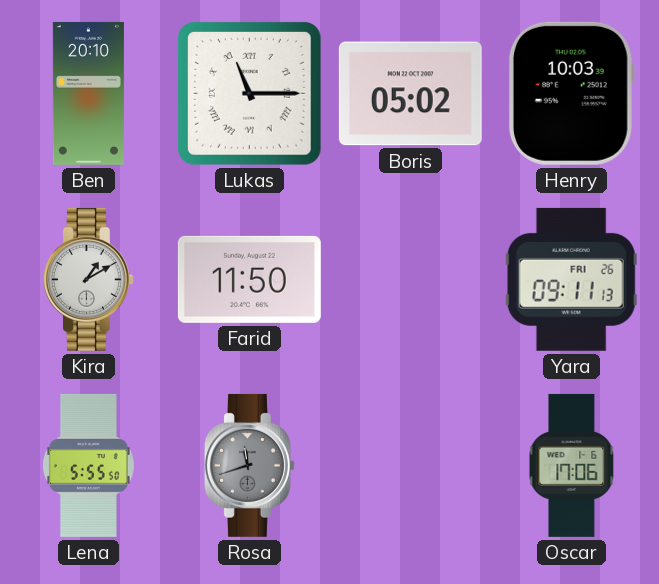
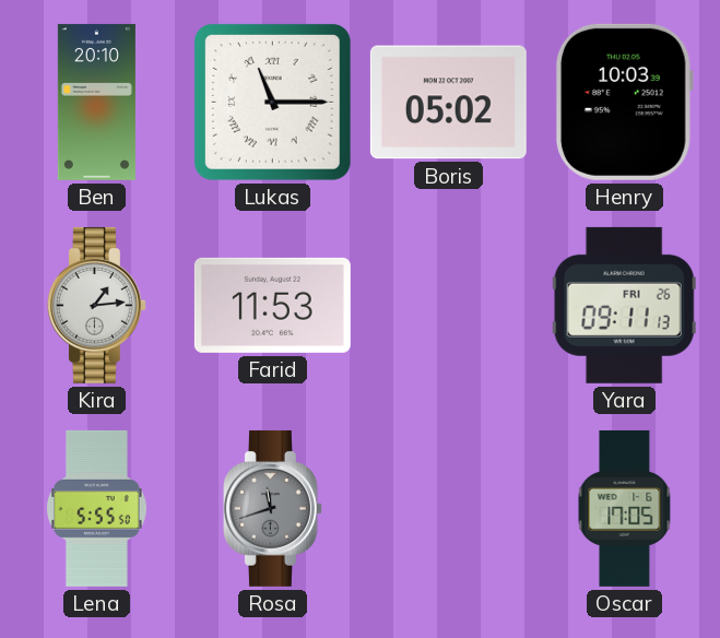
Kira: 1:10 -> 1:14
Farid: 11:50 -> 11:53
Oscar: 17:06 -> 17:05
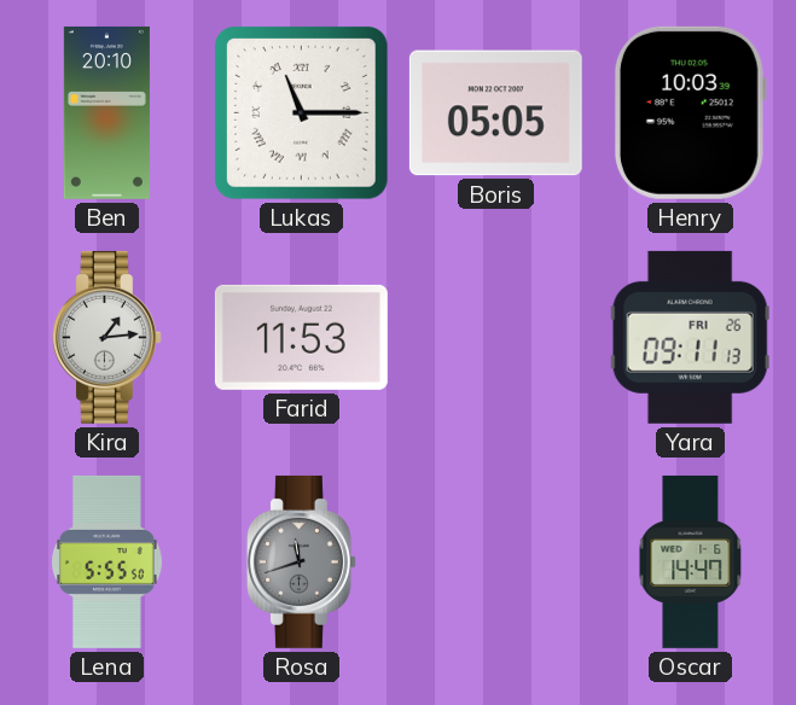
Boris: 05:02 -> 05:05
Oscar: 17:05 -> 14:47
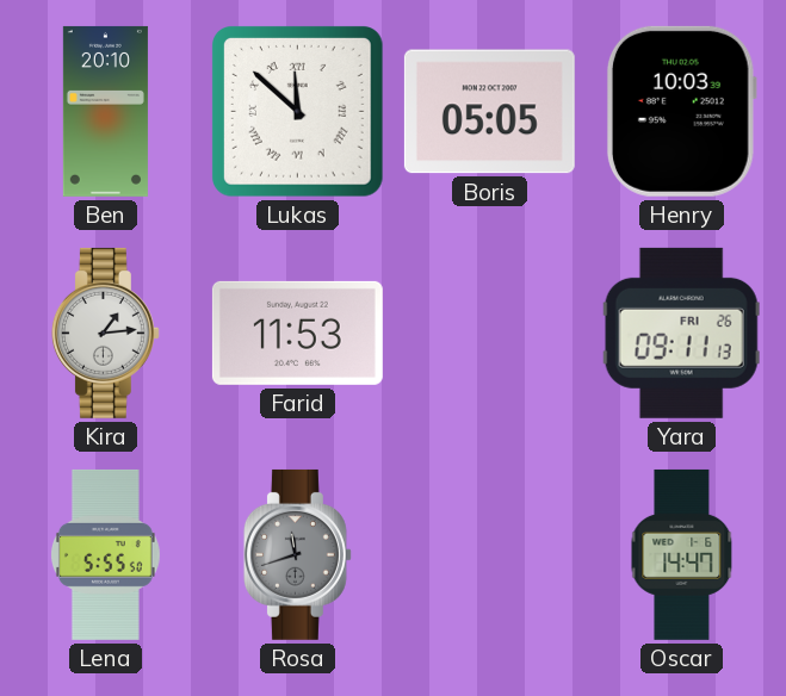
Lukas: 11:15 -> 11:52
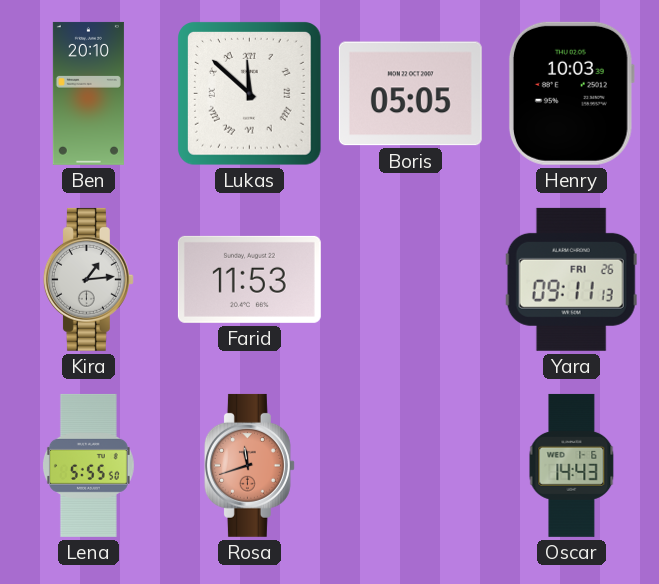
Rosa dial: grey -> salmon
Oscar: 14:47 -> 14:43
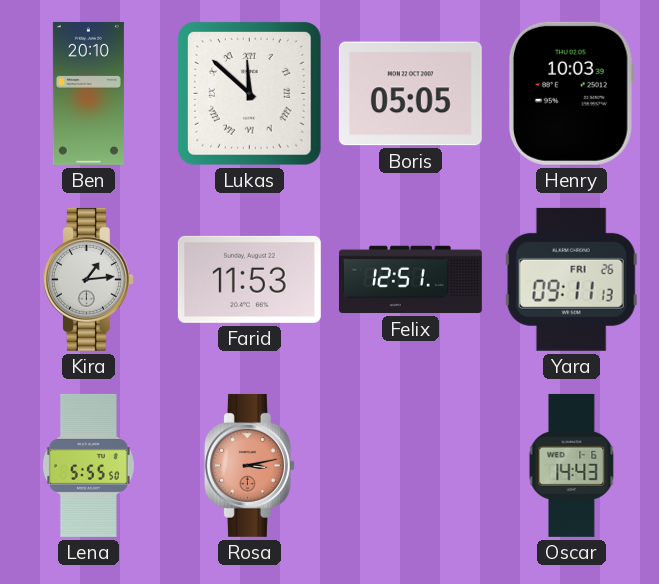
Felix: none -> 12:51
Rosa: 11:42 -> 3:13
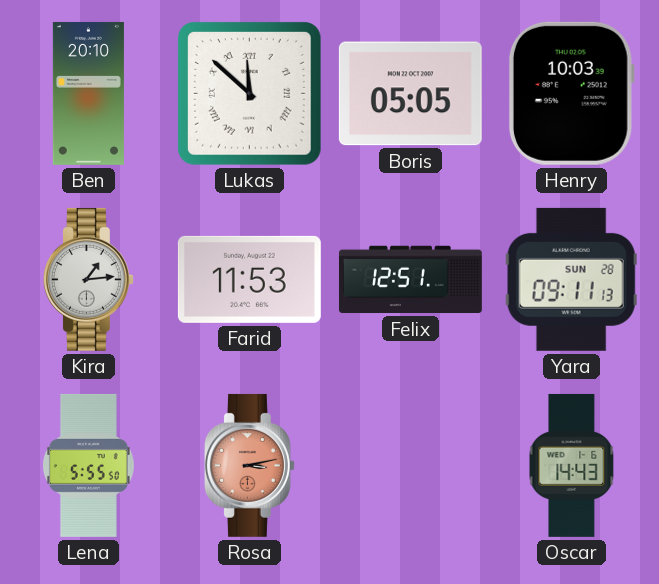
Yara date: FRI 26 -> SUN 28
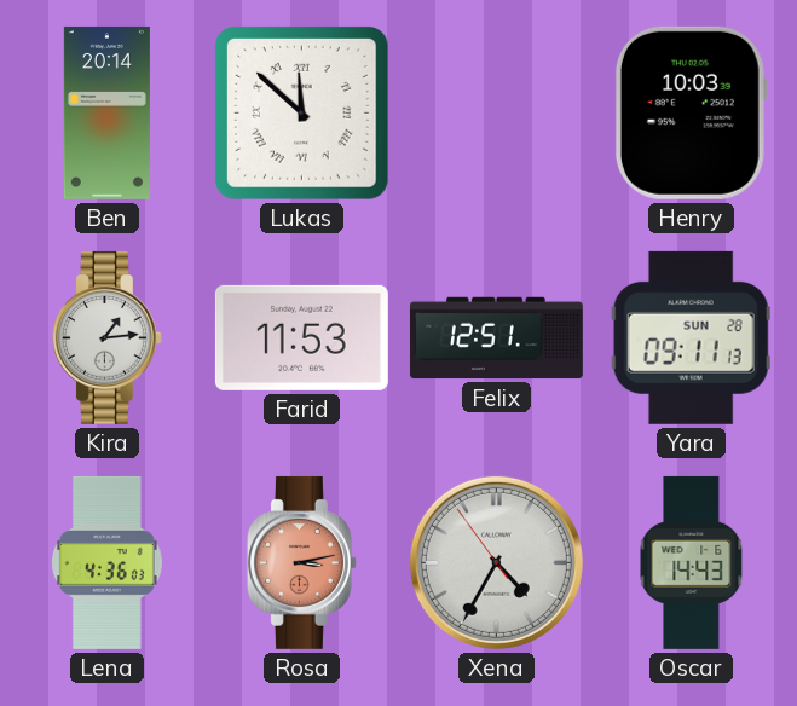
Ben: 20:10 -> 20:14
Boris: 05:05 -> none
Lena: 5:55 -> 4:36
Xena: none -> 4:34
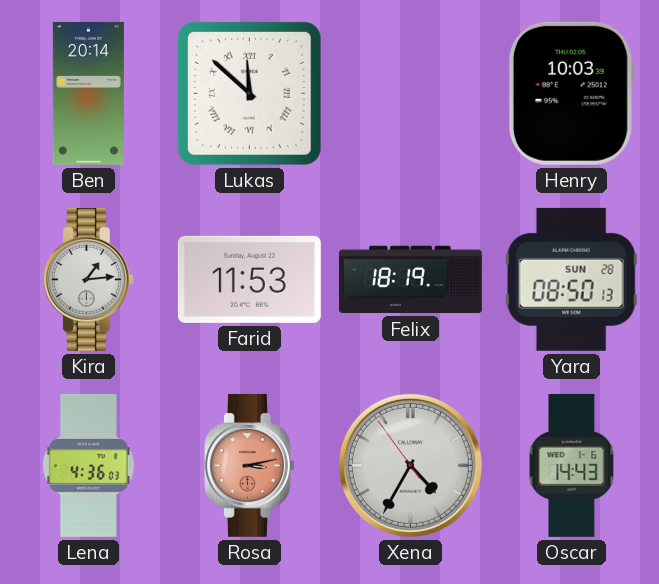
Felix: 12:51 -> 18:19
Yara: 09:11 -> 08:50
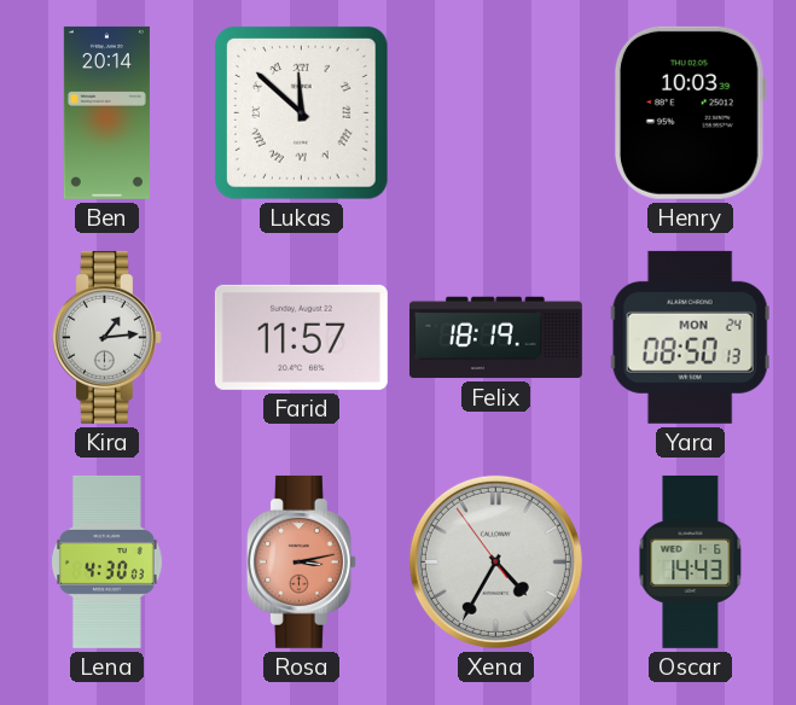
Farid: 11:53 -> 11:57
Yara date: SUN 28 -> MON 24
Lena: 4:36 -> 4:30
